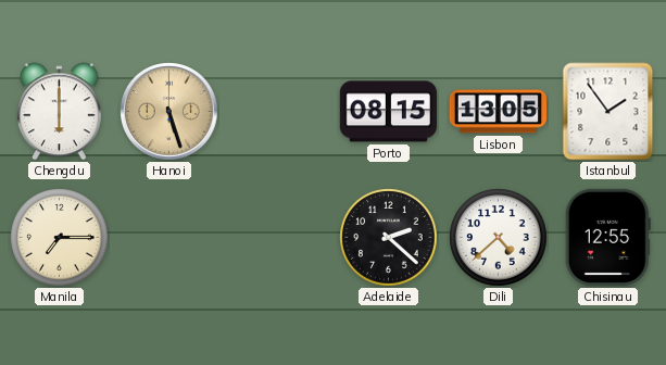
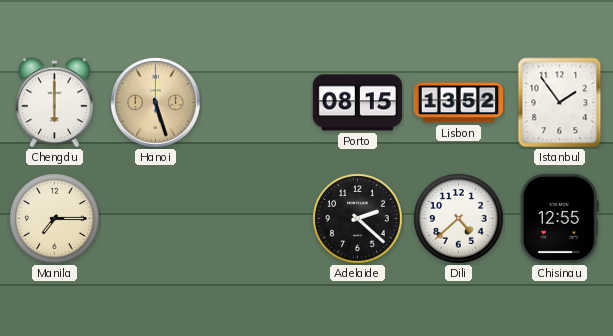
Lisbon: 13:05 -> 13:52
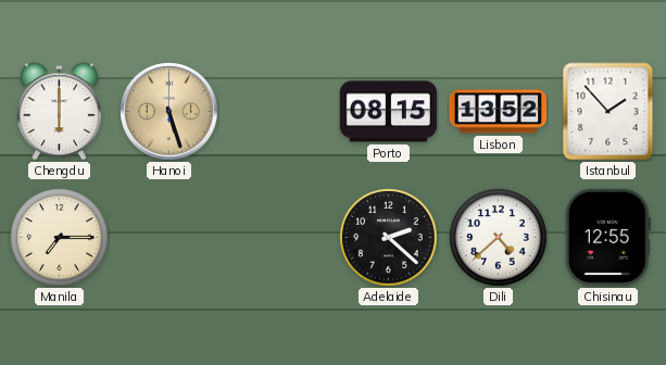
Istanbul: 1:54 -> 1:53
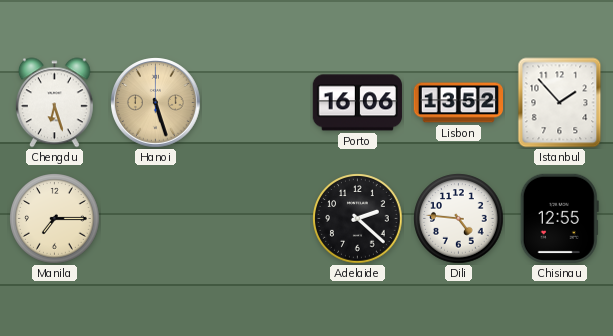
Chengdu: 6:00 -> 6:27
Porto: 08:15 -> 16:06
Dili: 4:38 -> 4:46
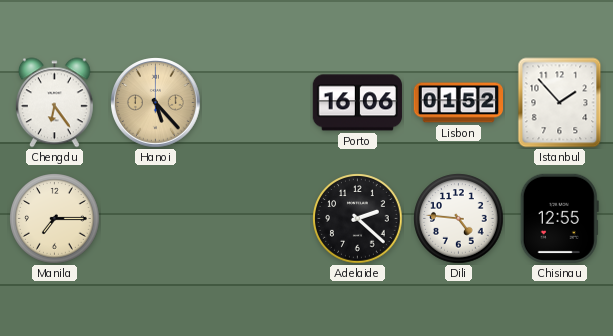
Chengdu: 6:27 -> 6:24
Hanoi: 5:27 -> 5:23
Lisbon: 13:52 -> 01:52
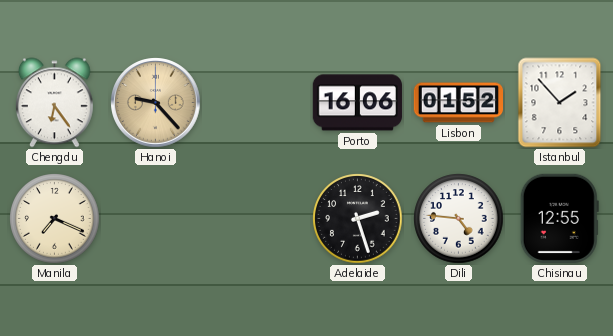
Hanoi: 5:23 -> 9:23
Manila: 7:15 -> 7:19
Adelaide: 2:22 -> 2:27
